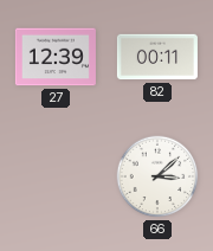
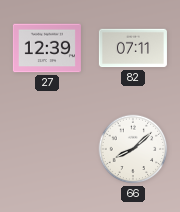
82: 00:11 -> 07:11
66: 3:08 -> 8:08
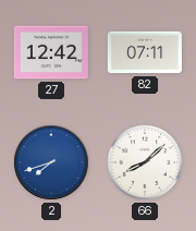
27: 12:39 -> 12:42
2: none -> 7:42
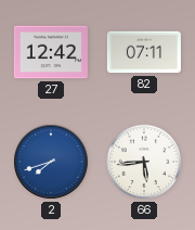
66: 8:08 -> 5:44
